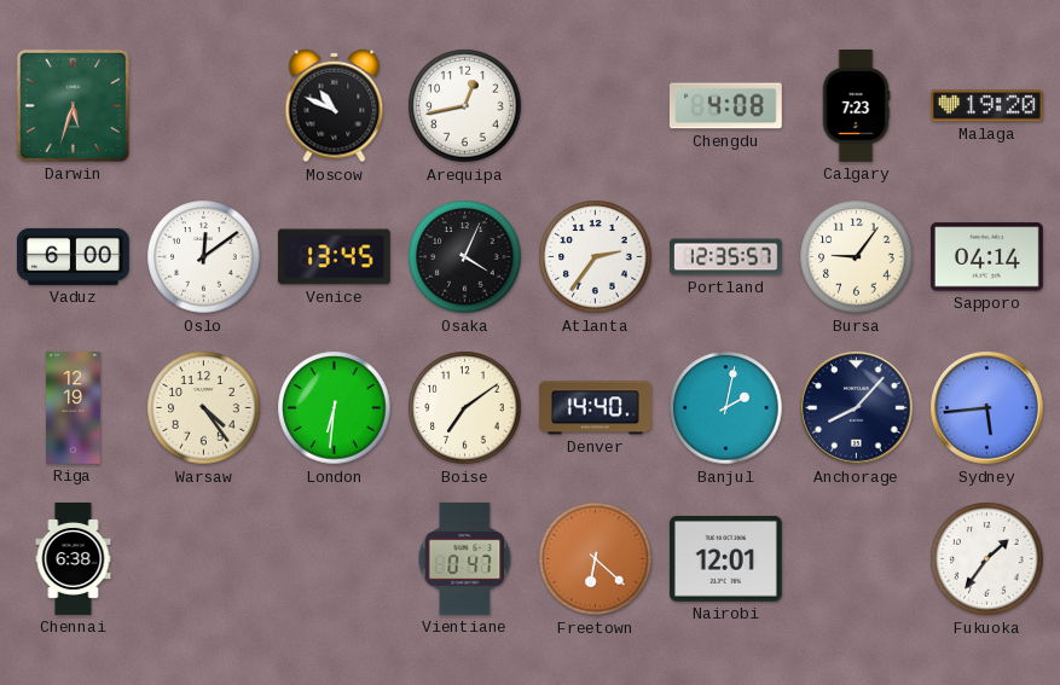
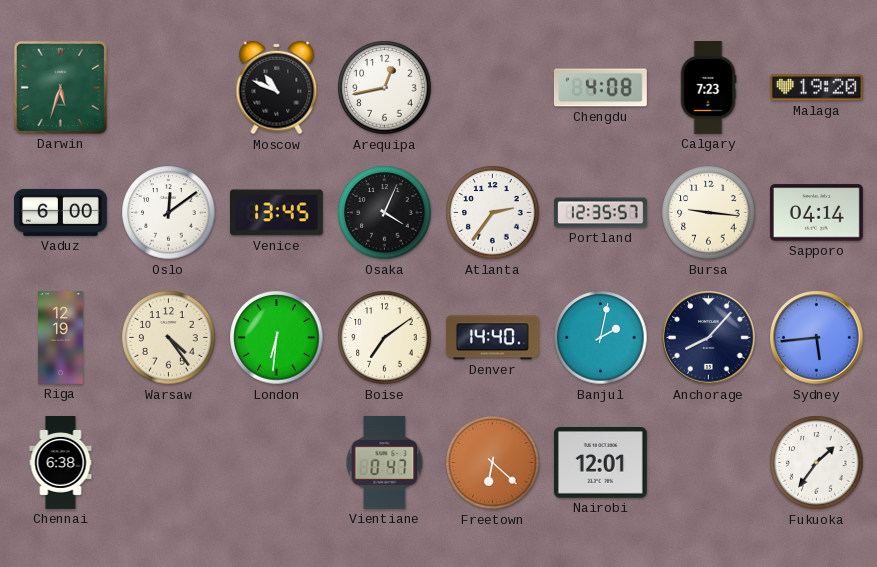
Bursa: 9:06 -> 9:16
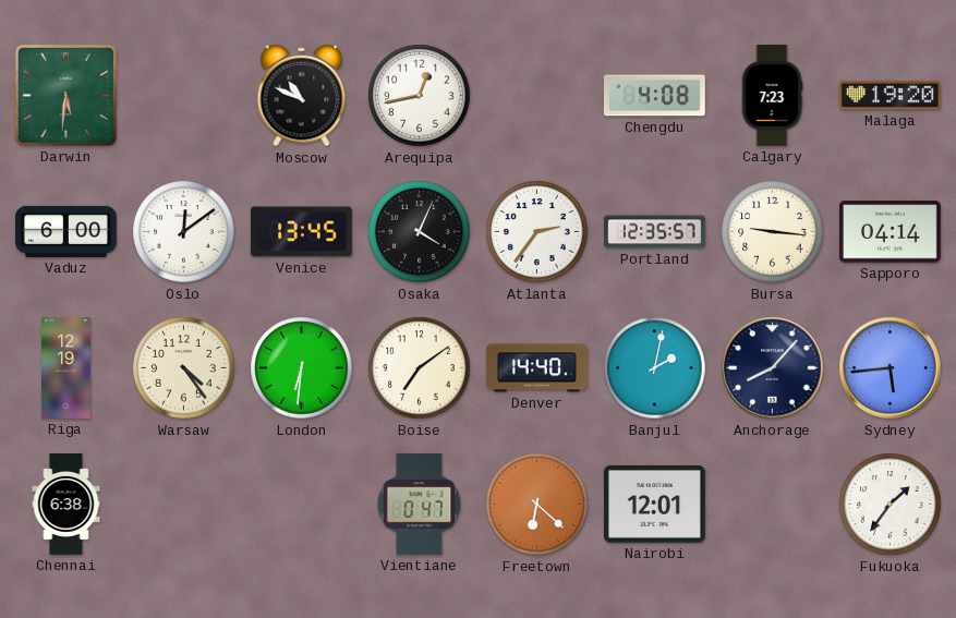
Darwin: 5:33 -> 5:31
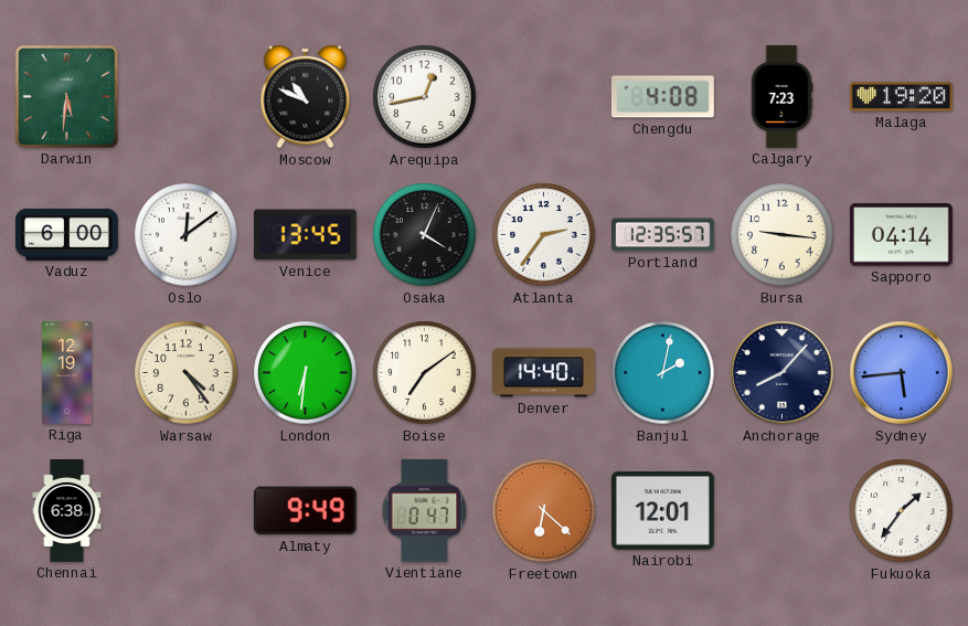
Almaty: none -> 9:49
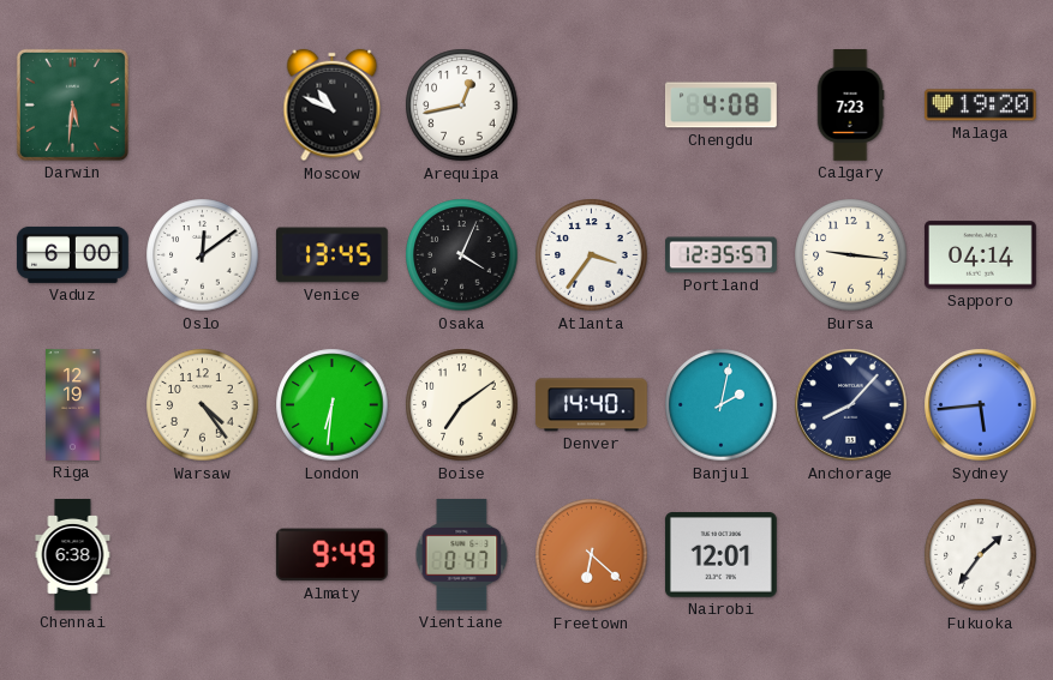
Atlanta: 2:36 -> 3:36
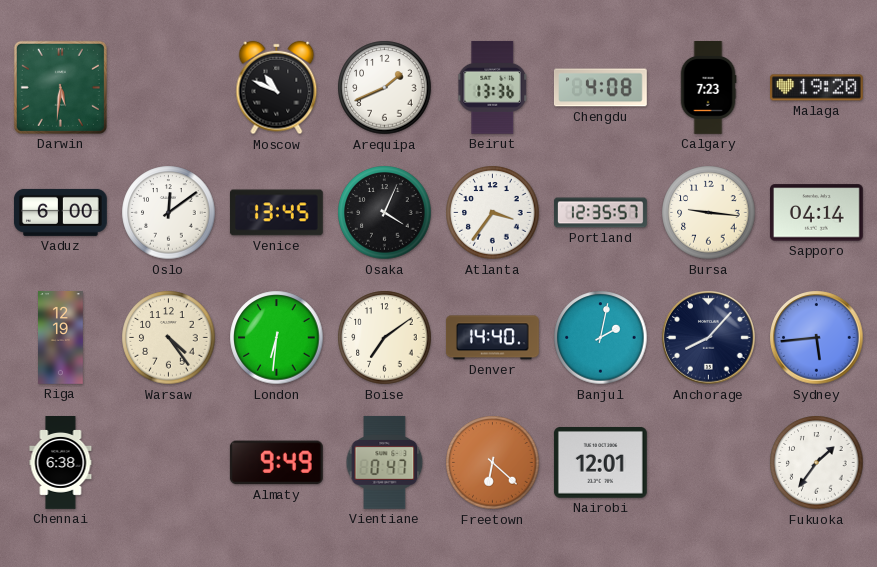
Arequipa: 12:43 -> 1:41
Beirut: none -> 13:36
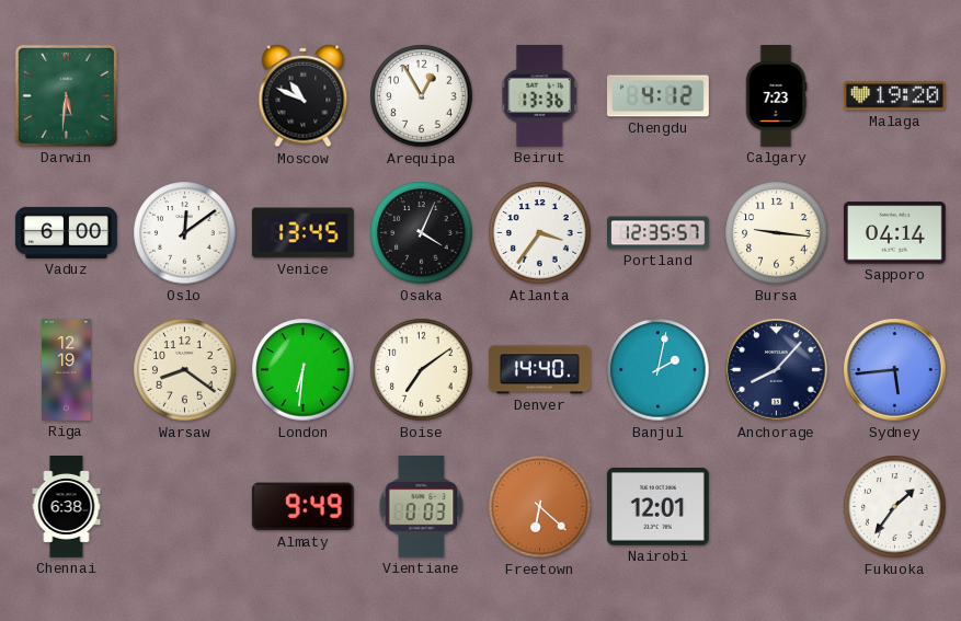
Arequipa: 1:41 -> 12:55
Chengdu: 4:08 -> 4:12
Warsaw: 4:24 -> 8:21
Vientiane: 0:47 -> 0:03
